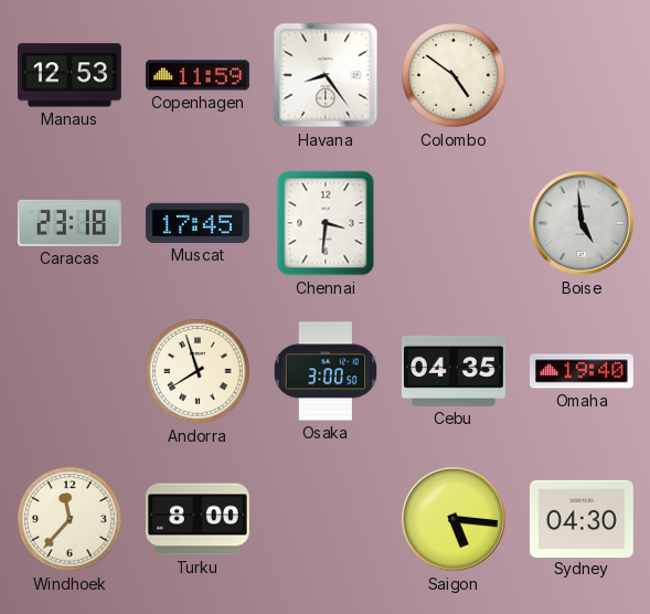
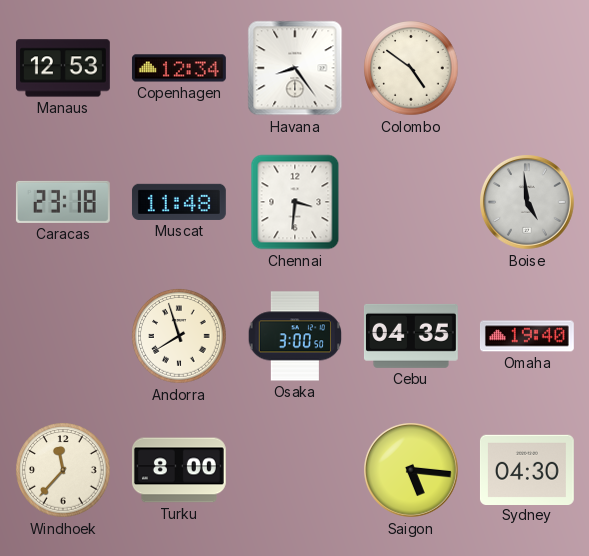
Copenhagen: 11:59 -> 12:34
Muscat: 17:45 -> 11:48
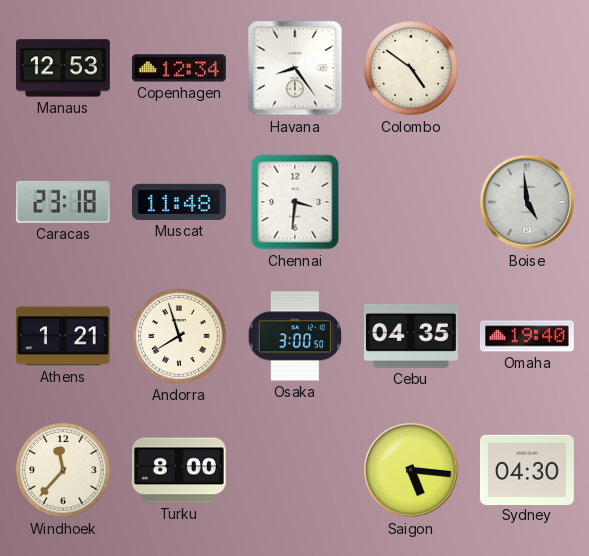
Athens: none -> 1:21
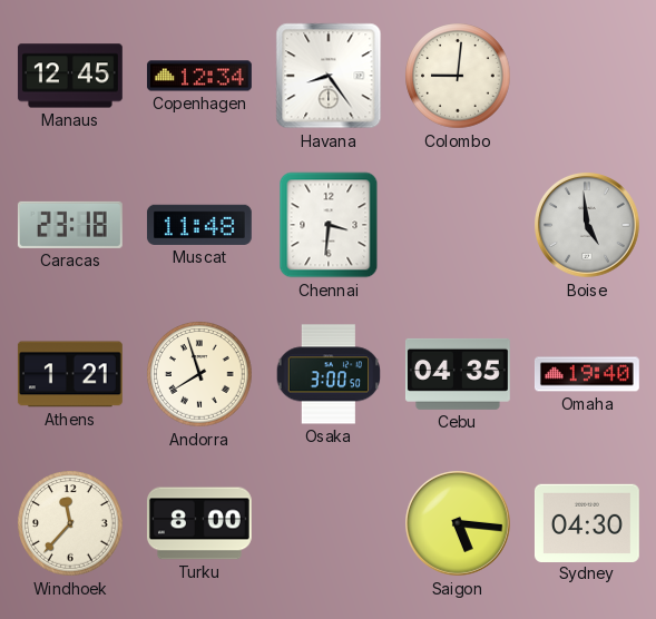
Manaus: 12:53 -> 12:45
Colombo: 4:51 -> 9:01
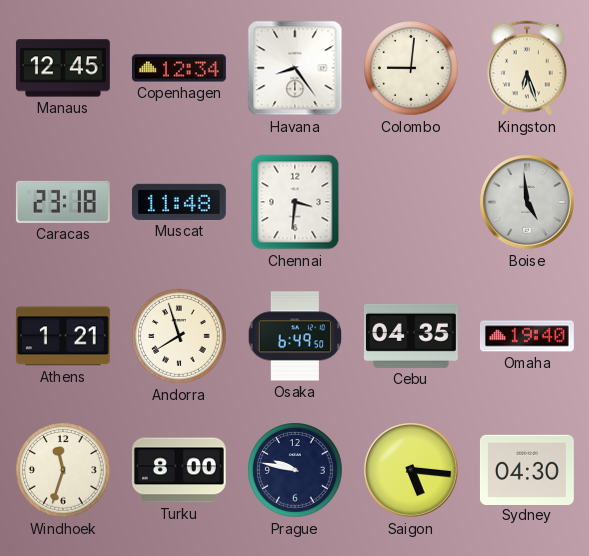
Kingston: none -> 6:27
Osaka: 3:00 -> 6:49
Windhoek: 11:37 -> 11:33
Prague: none -> 9:47
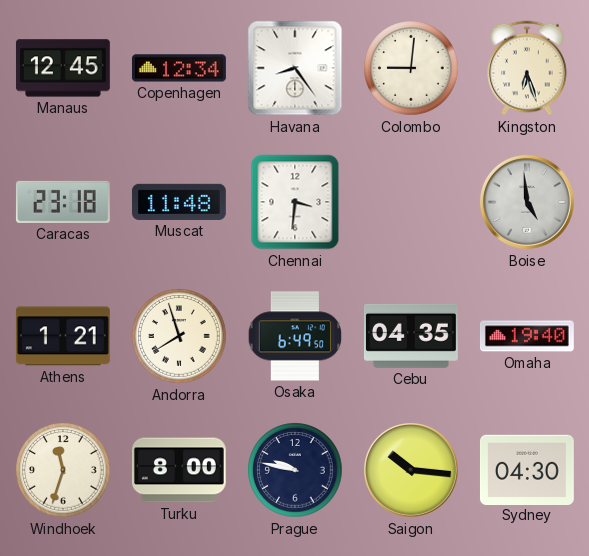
Saigon: 5:16 -> 10:16
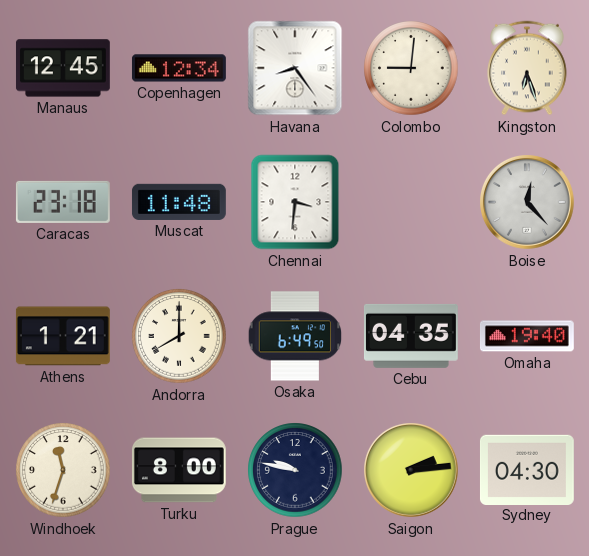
Boise: 4:59 -> 12:23
Andorra: 7:57 -> 8:00
Saigon: 10:16 -> 2:14
